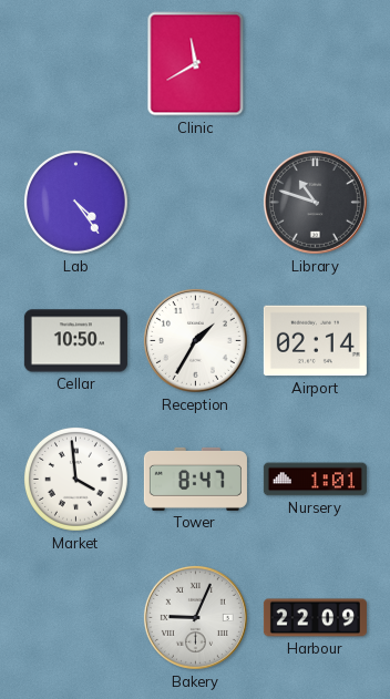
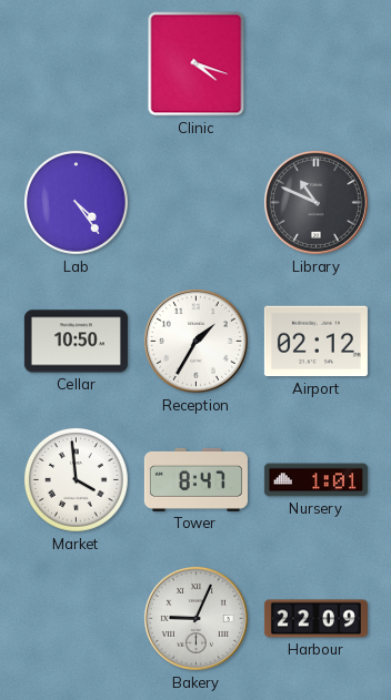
Clinic: 11:40 -> 4:18
Library: 10:48 -> 10:49
Airport: 02:14 -> 02:12
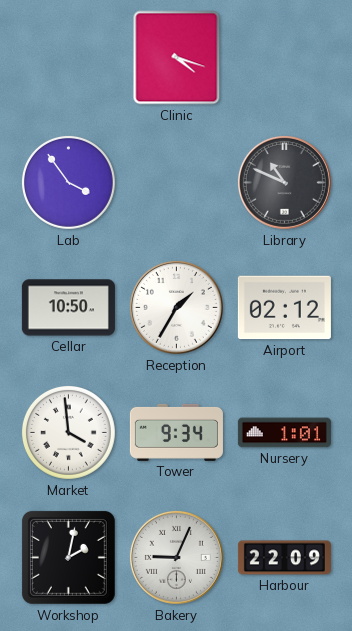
Lab: 4:24 -> 3:54
Tower: 8:47 -> 9:34
Workshop: none -> 2:02
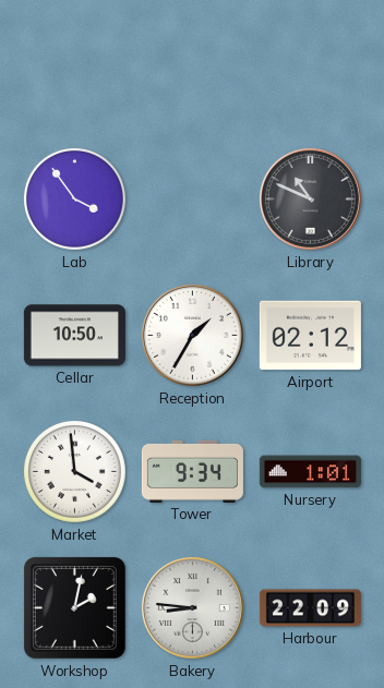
Clinic: 4:18 -> none
Bakery: 9:04 -> 8:46
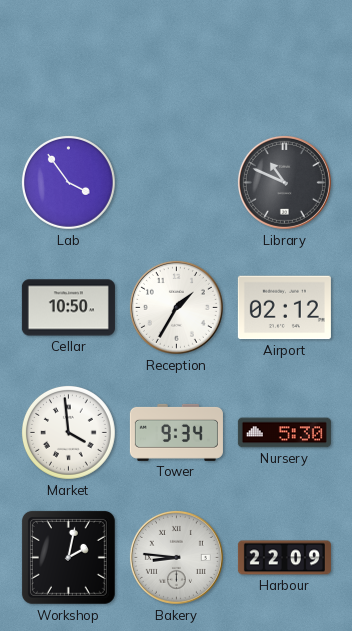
Nursery: 1:01 -> 5:30
